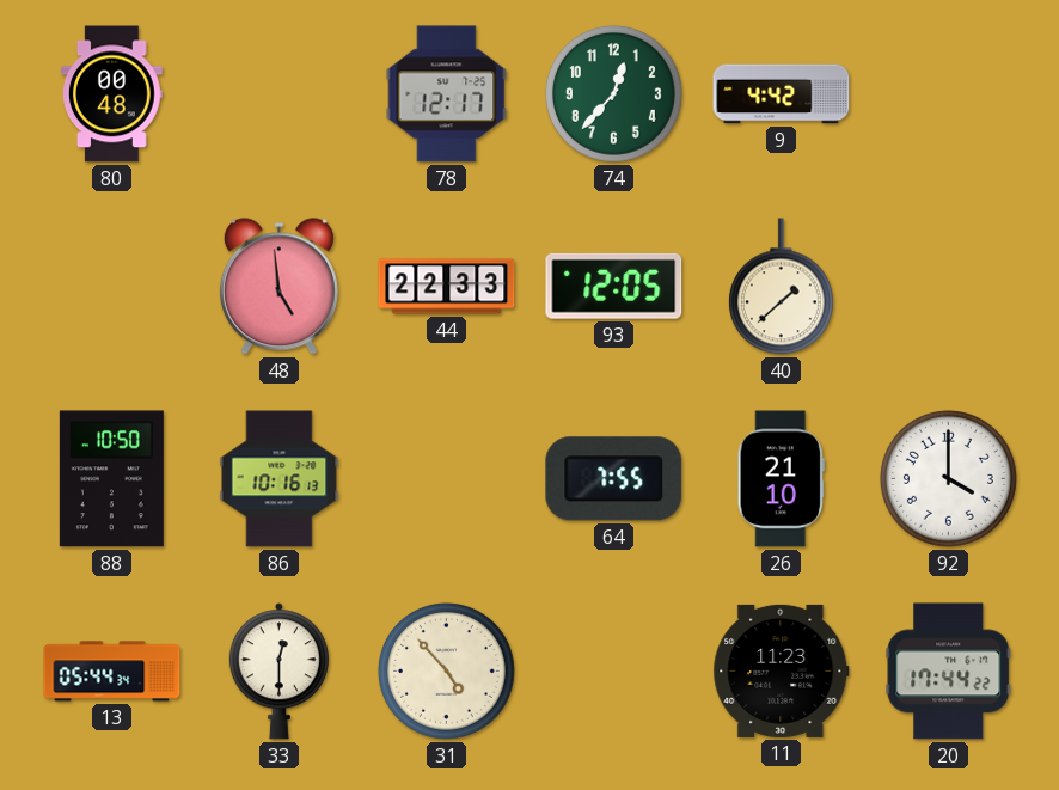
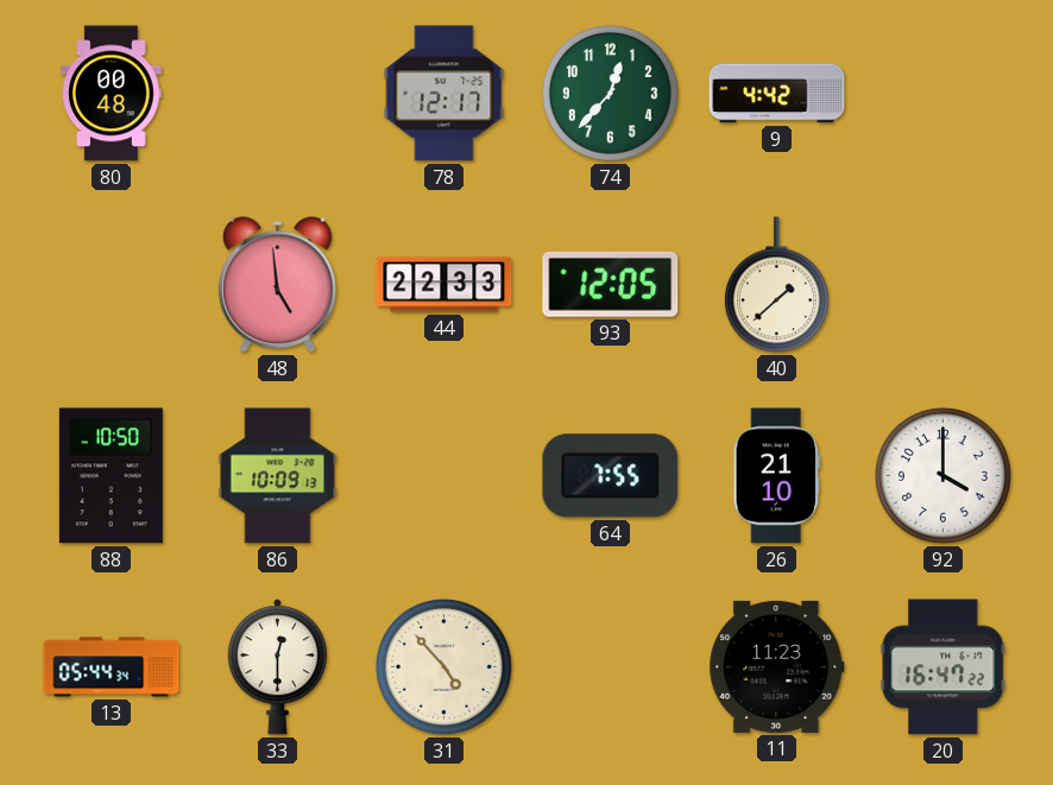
86: 10:16 -> 10:09
20: 17:44 -> 16:47
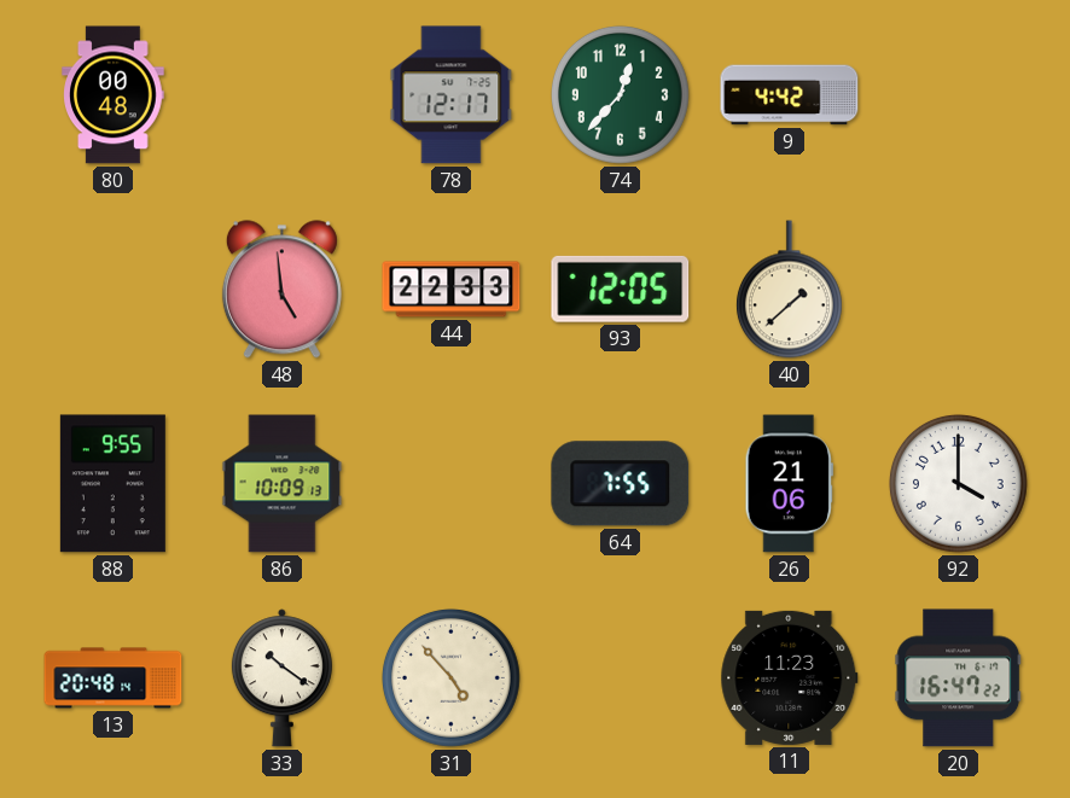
88: 10:50 -> 9:55
26: 21:10 -> 21:06
13: 05:44 -> 20:48
33: 12:30 -> 10:21
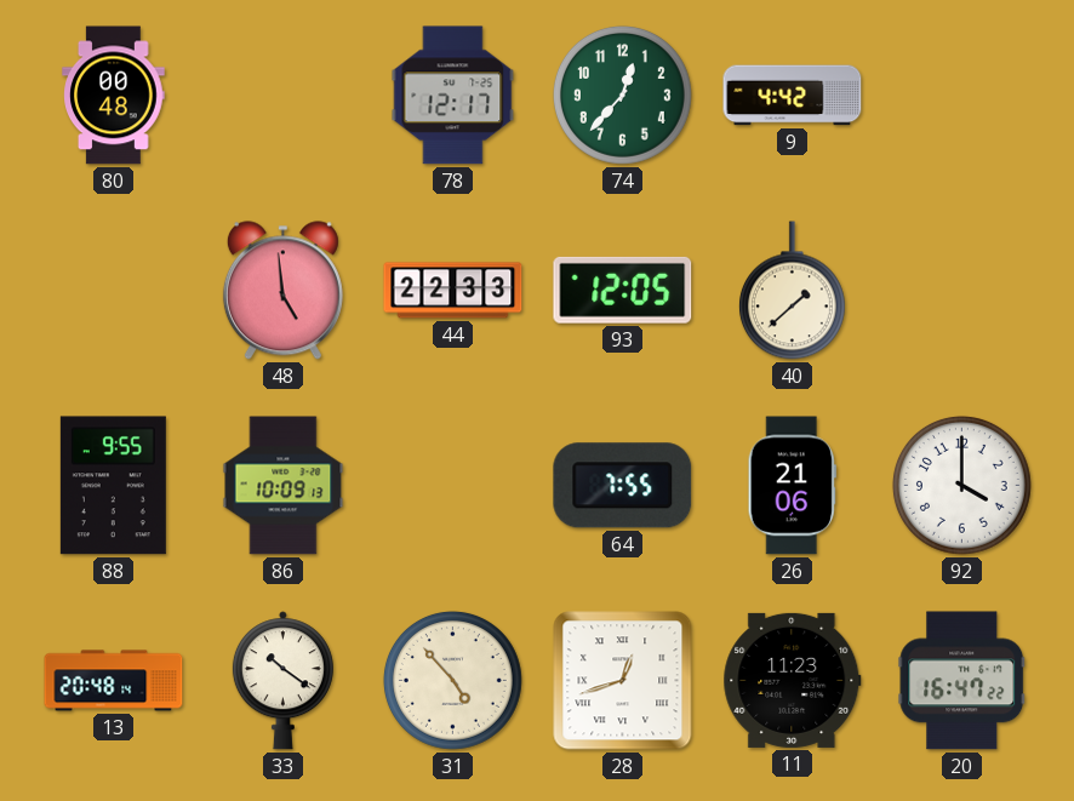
28: none -> 12:42
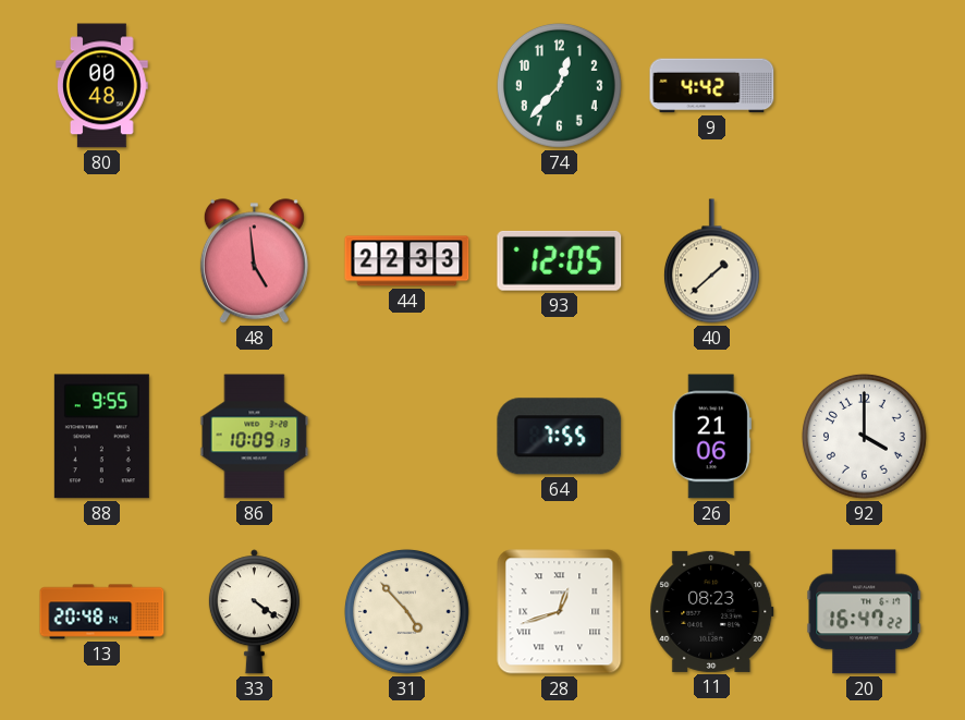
78: 12:17 -> none
33: 10:21 -> 4:21
11: 11:23 -> 08:23
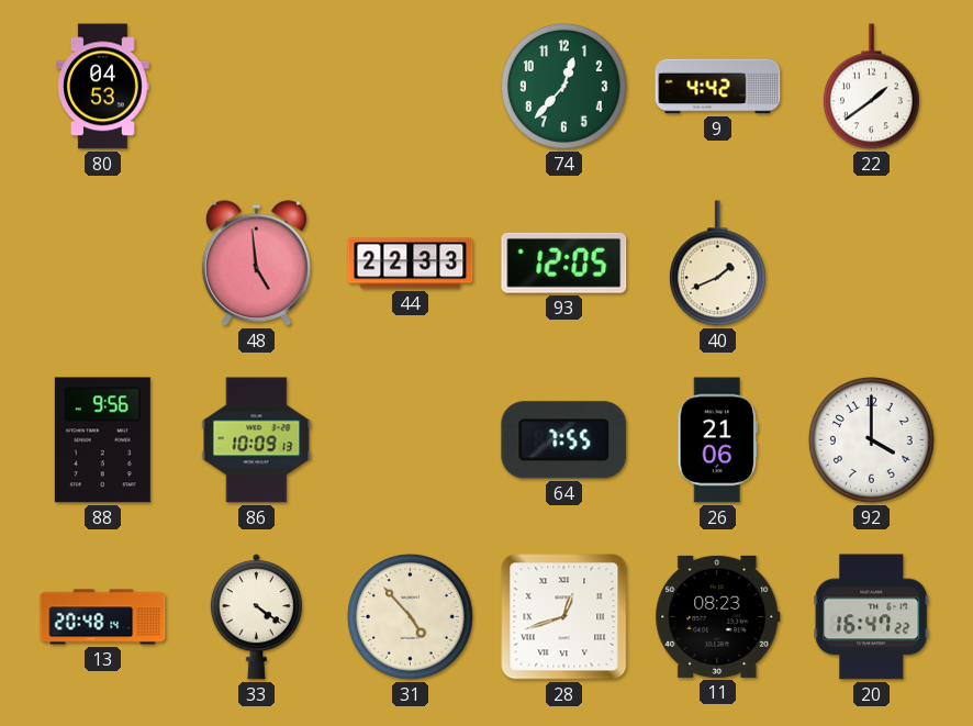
80: 00:48 -> 04:53
22: none -> 1:39
40: 1:38 -> 1:41
88: 9:55 -> 9:56
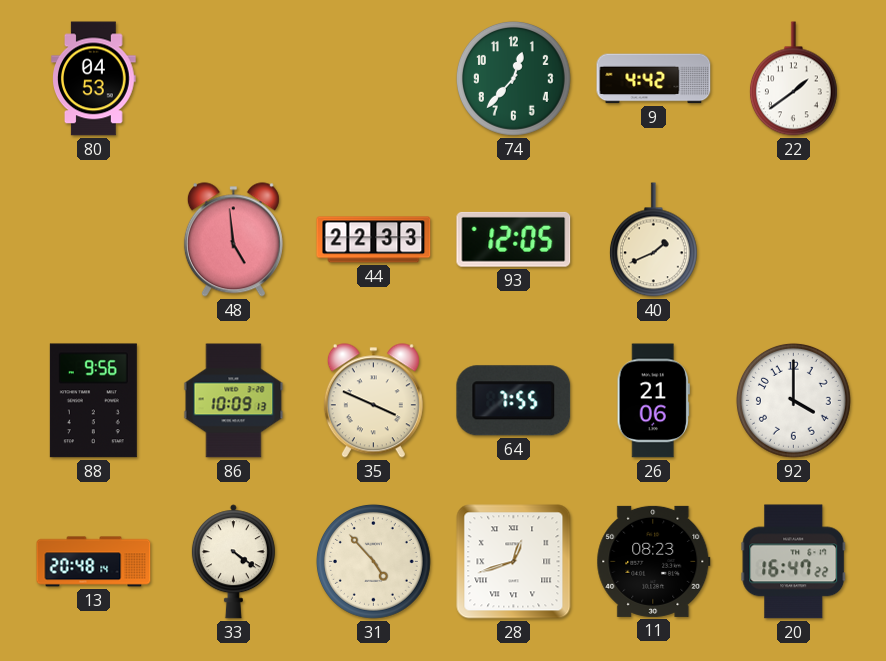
35: none -> 3:49
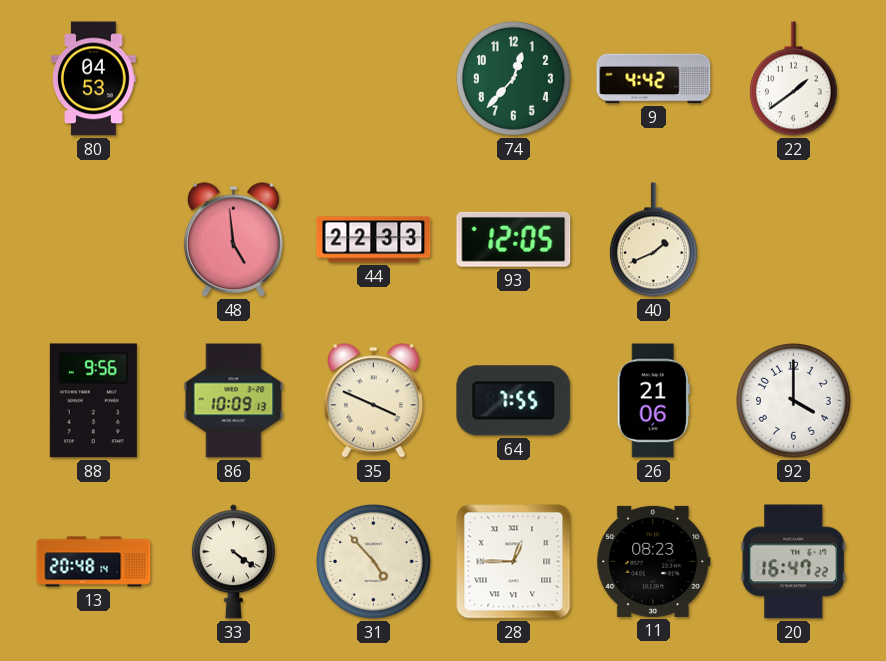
28: 12:42 -> 12:45
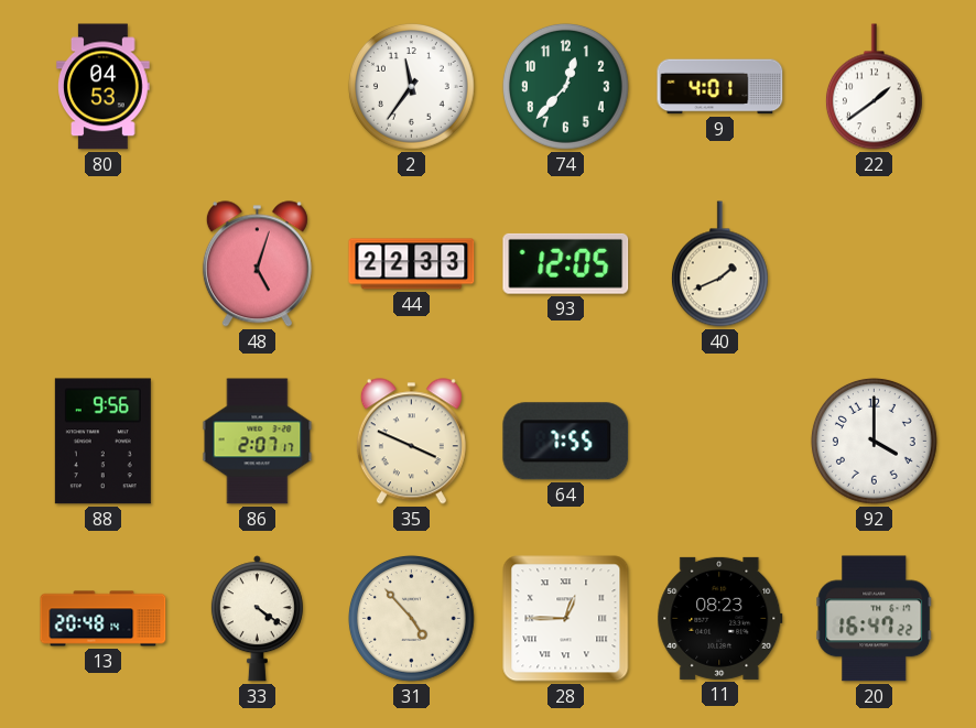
2: none -> 11:36
9: 4:42 -> 4:01
48: 4:59 -> 5:03
86: 10:09 -> 2:07
26: 21:06 -> none
